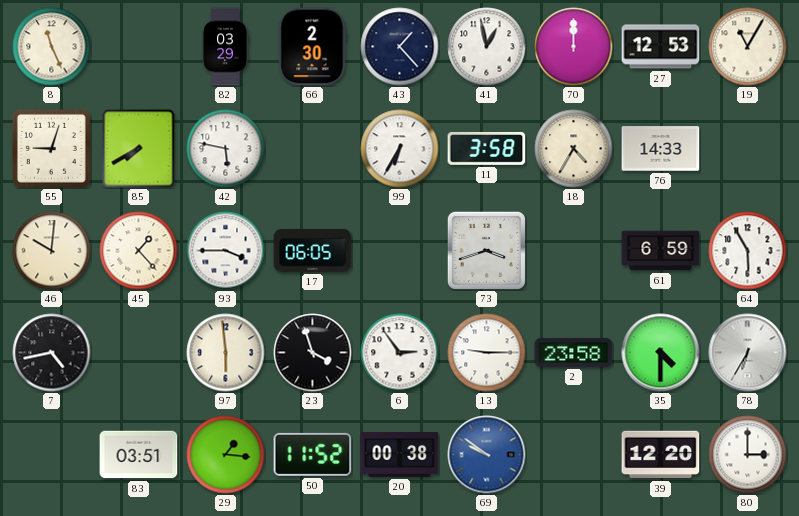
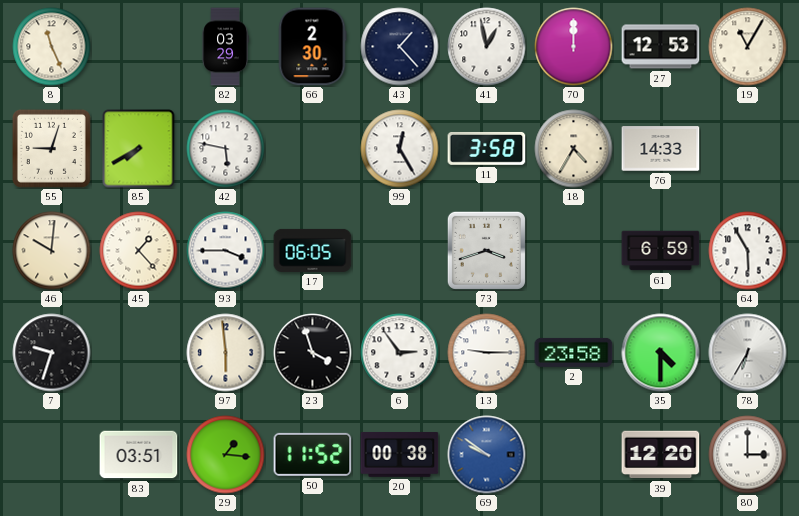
99: 6:35 -> 12:25
7: 4:43 -> 9:33
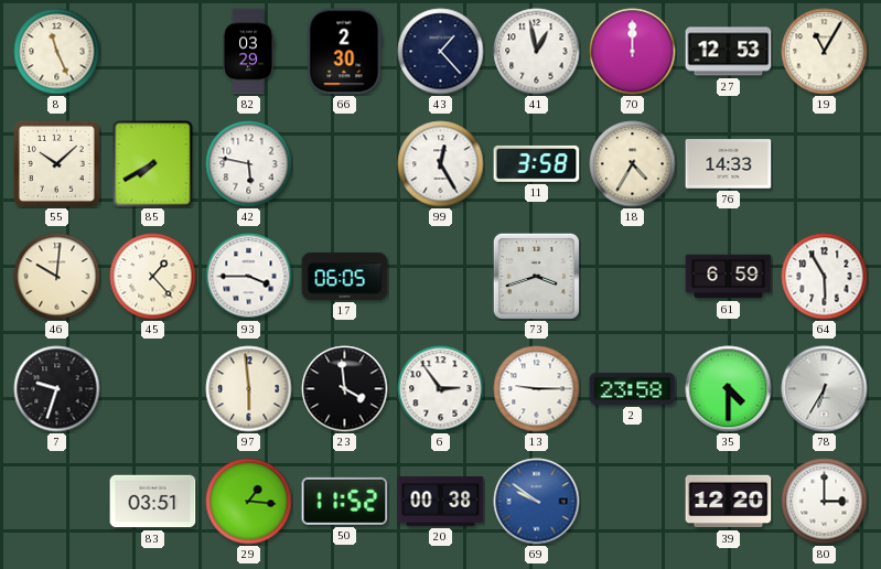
55: 9:03 -> 10:08
23: 3:57 -> 3:59
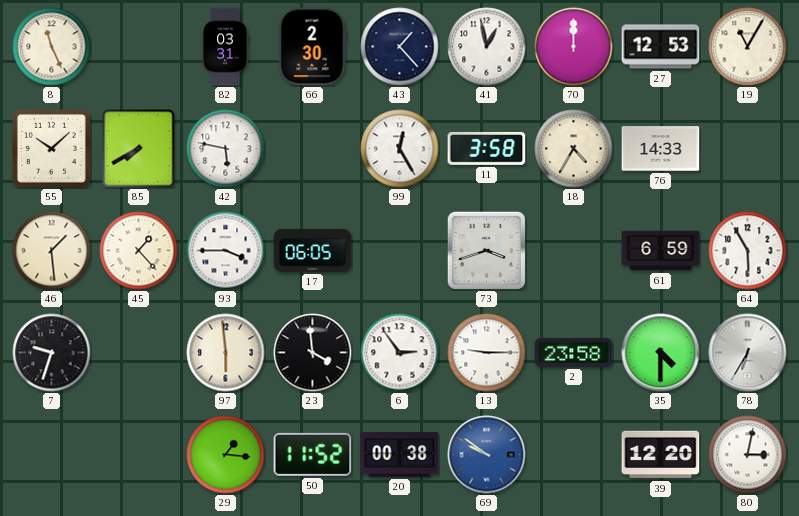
82: 03:29 -> 03:31
46: 10:01 -> 1:29
83: 03:51 -> none
80: 3:00 -> 3:02
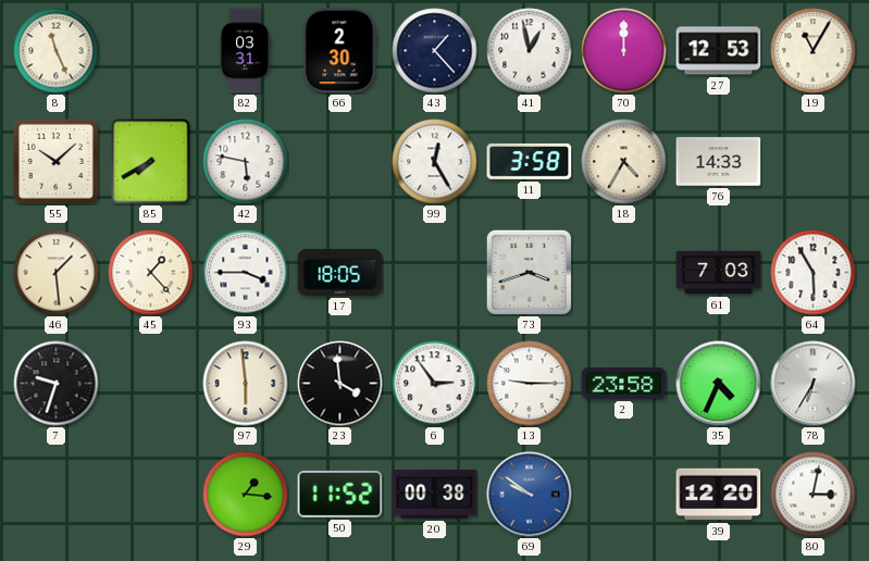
17: 06:05 -> 18:05
61: 6:59 -> 7:03
35: 4:30 -> 4:34
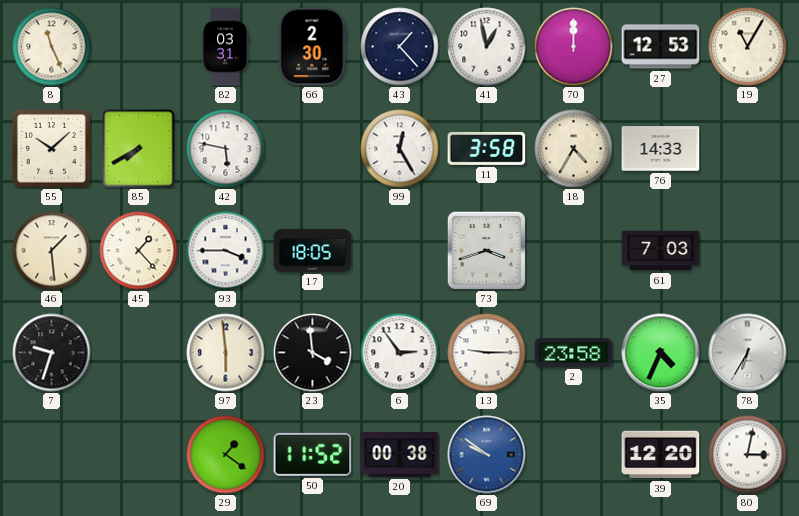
64: 5:55 -> none
29: 1:16 -> 1:21
